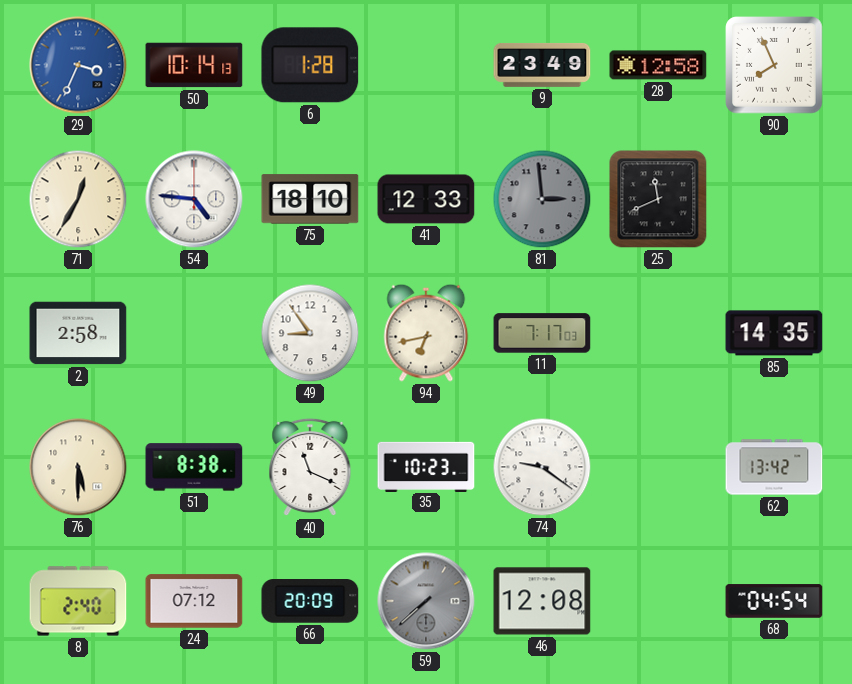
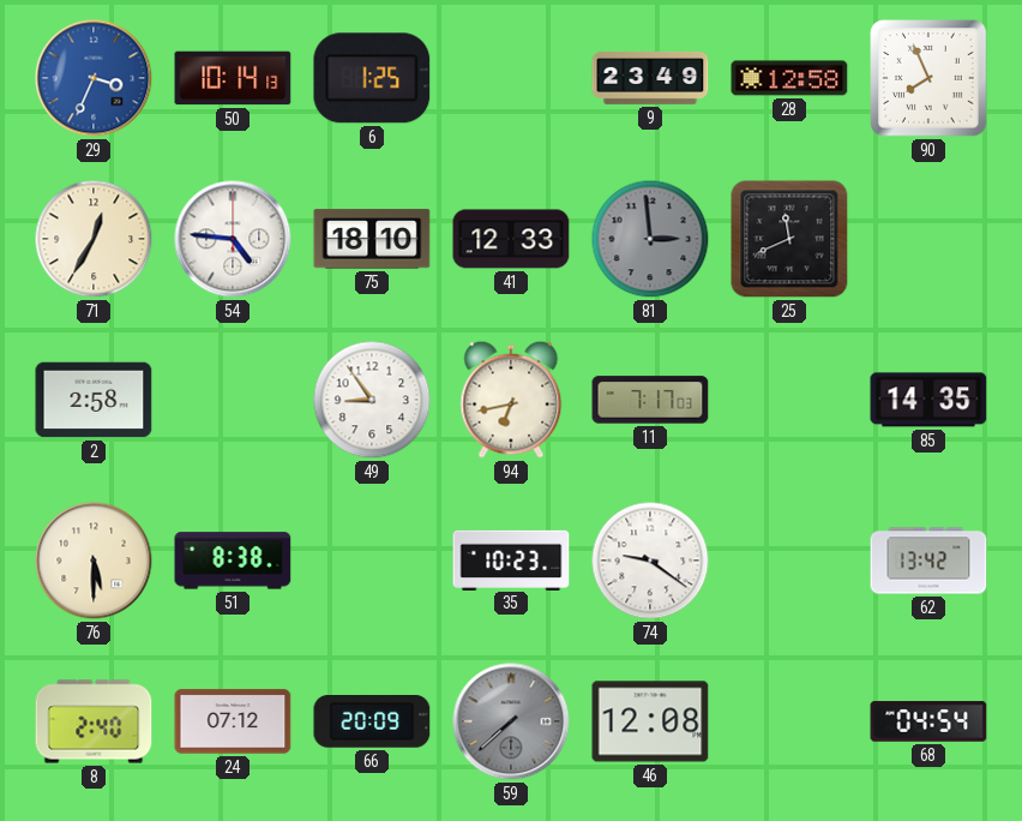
6: 1:28 -> 1:25
40: 11:19 -> none
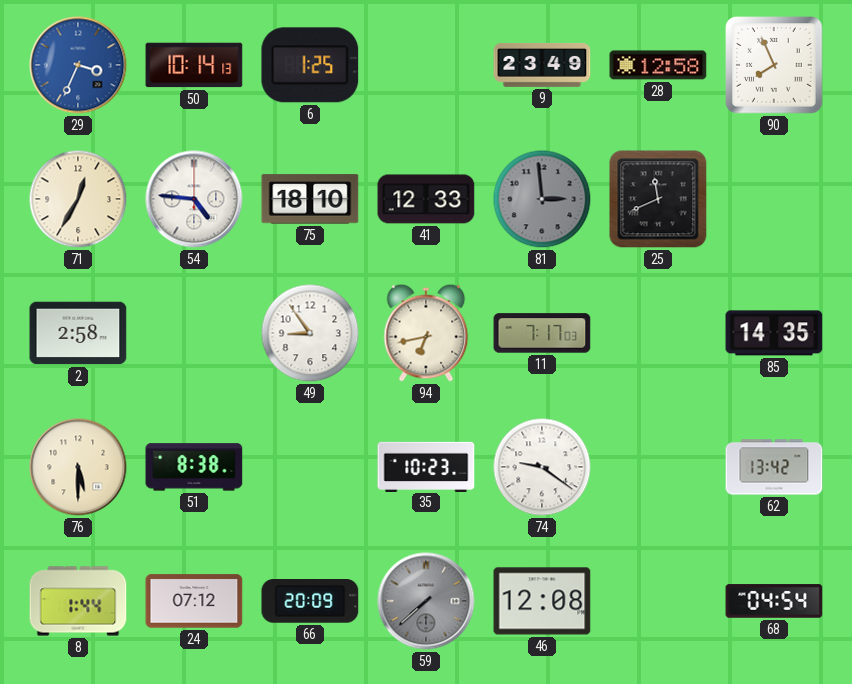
8: 2:40 -> 1:44
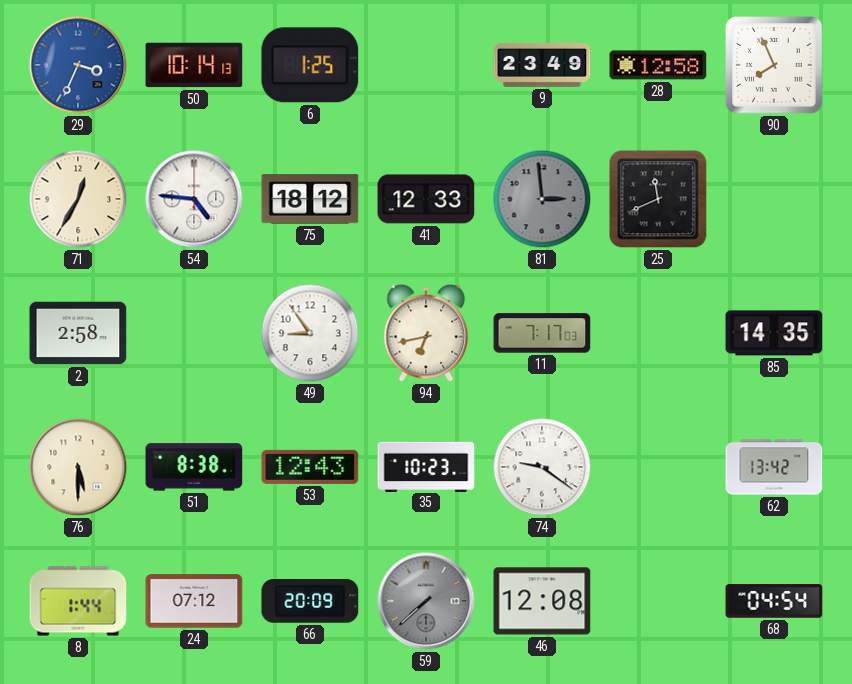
75: 18:10 -> 18:12
53: none -> 12:43
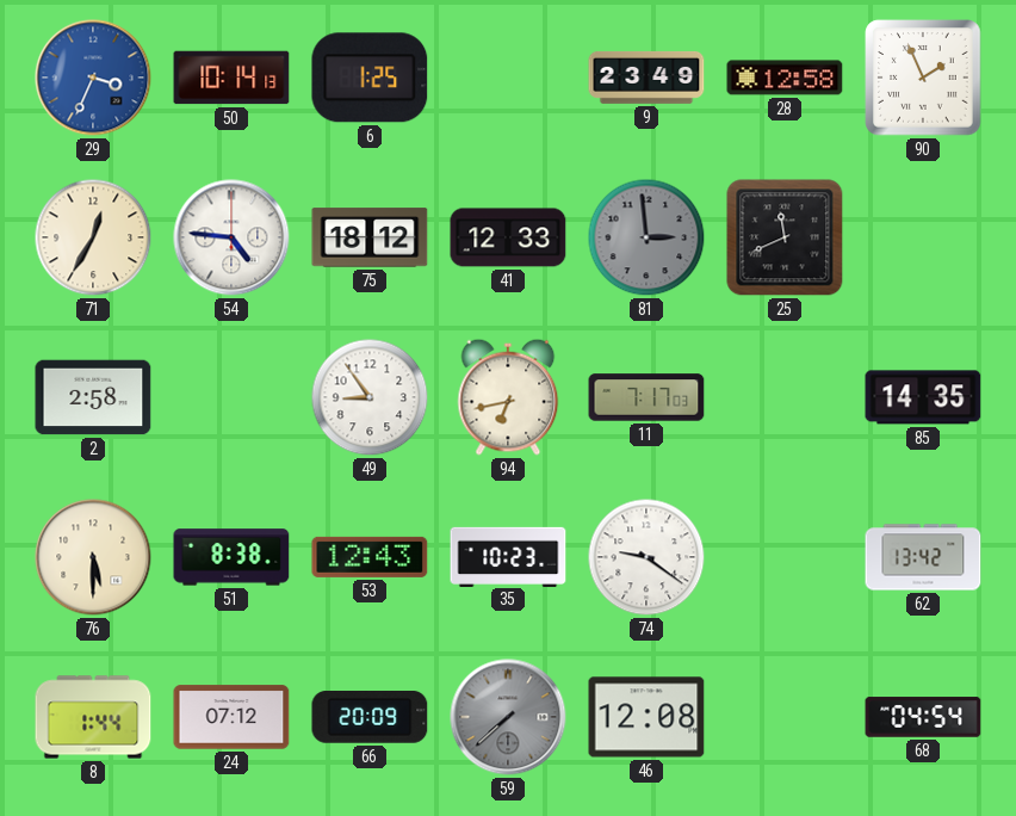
90: 7:56 -> 1:56
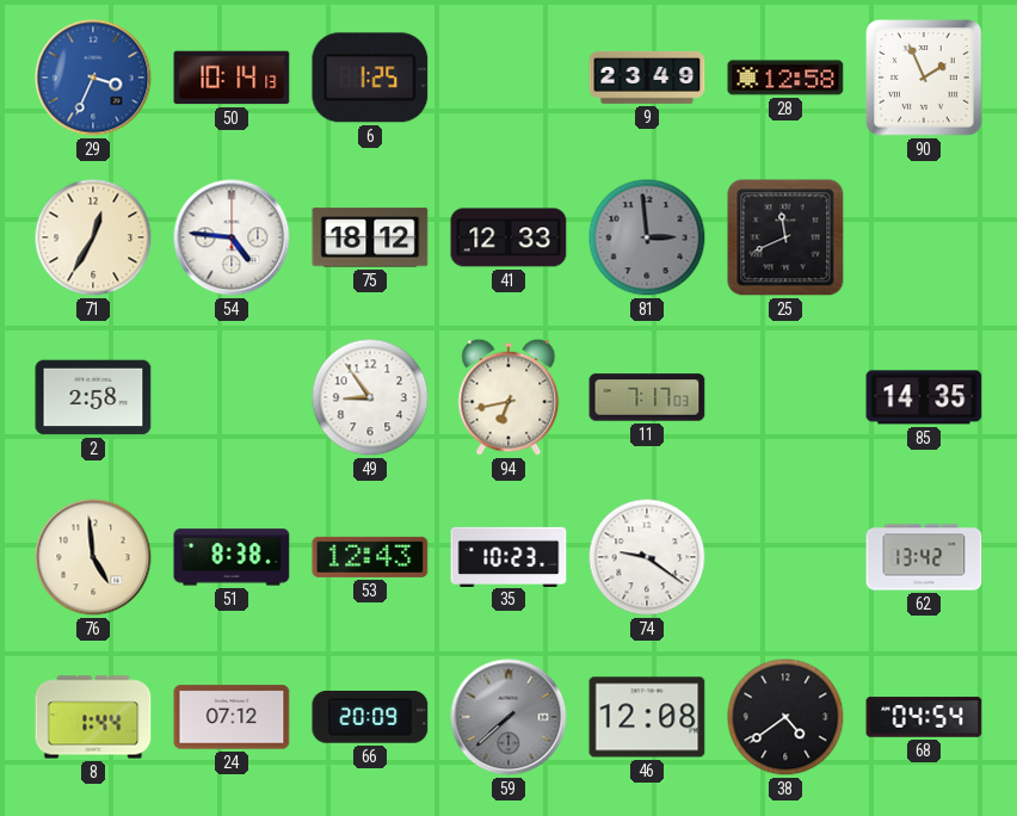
76: 5:30 -> 4:59
38: none -> 4:39
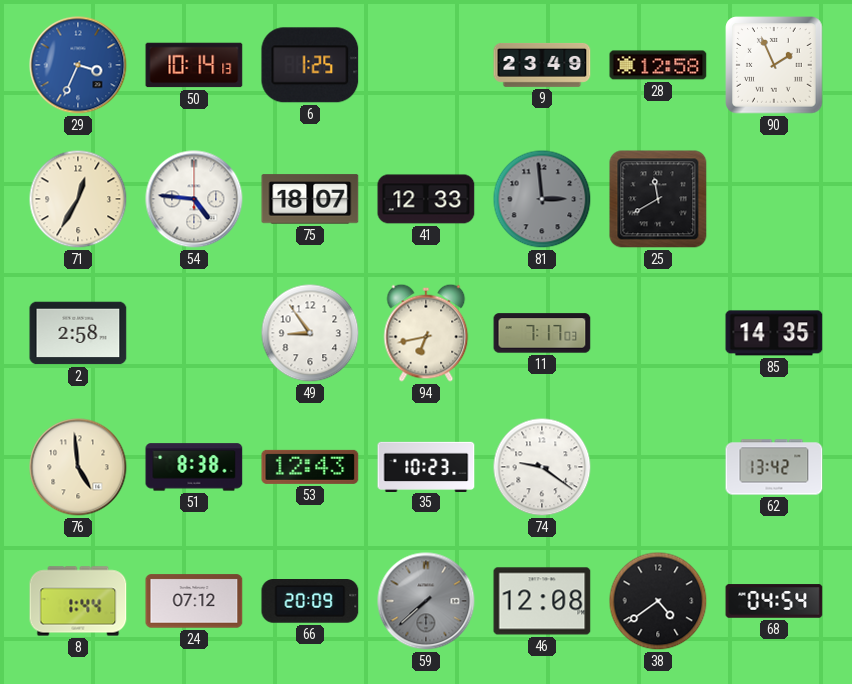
75: 18:12 -> 18:07
25: 11:41 -> 11:40
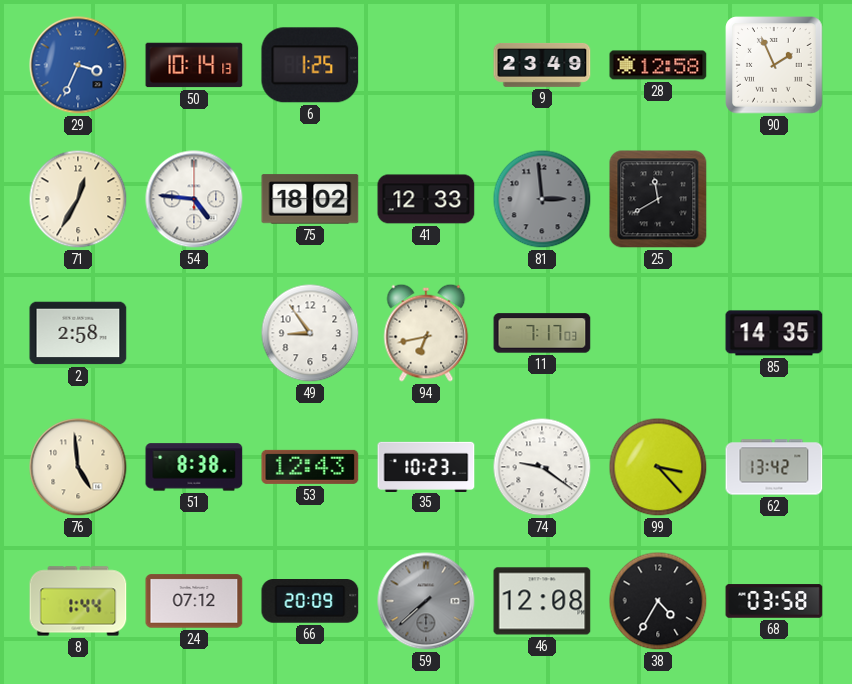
75: 18:07 -> 18:02
99: none -> 3:23
38: 4:39 -> 4:35
68: 04:54 -> 03:58
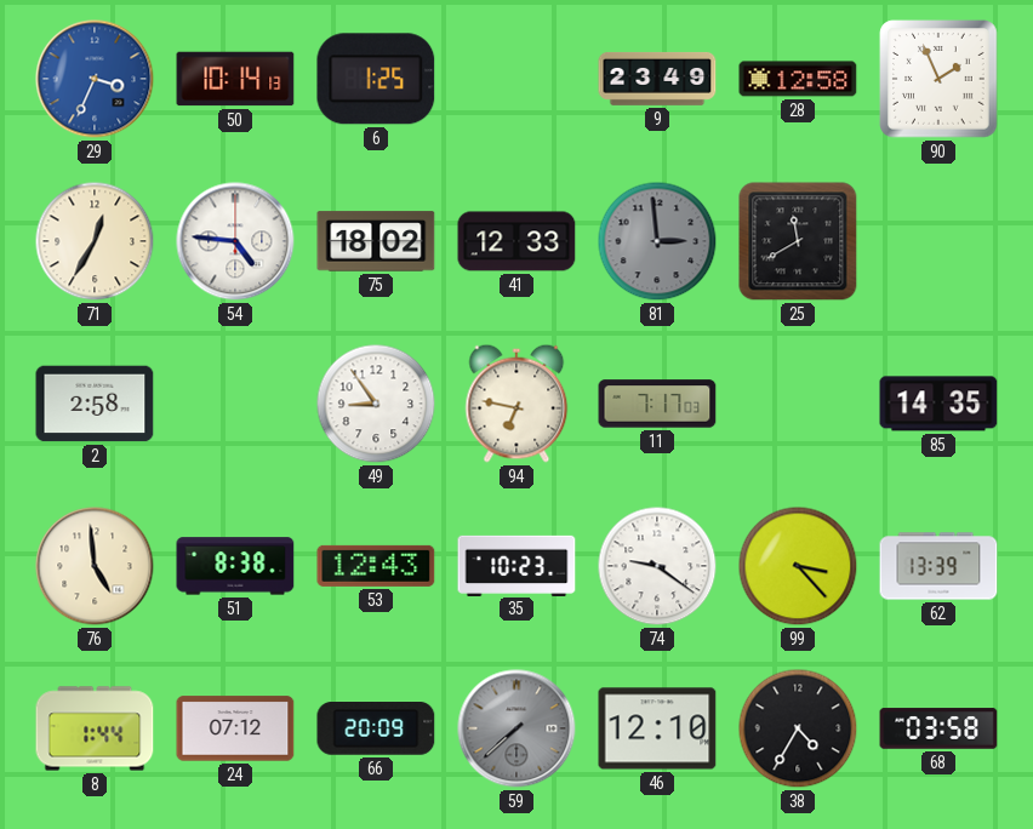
94: 6:43 -> 6:47
62: 13:42 -> 13:39
46: 12:08 -> 12:10
